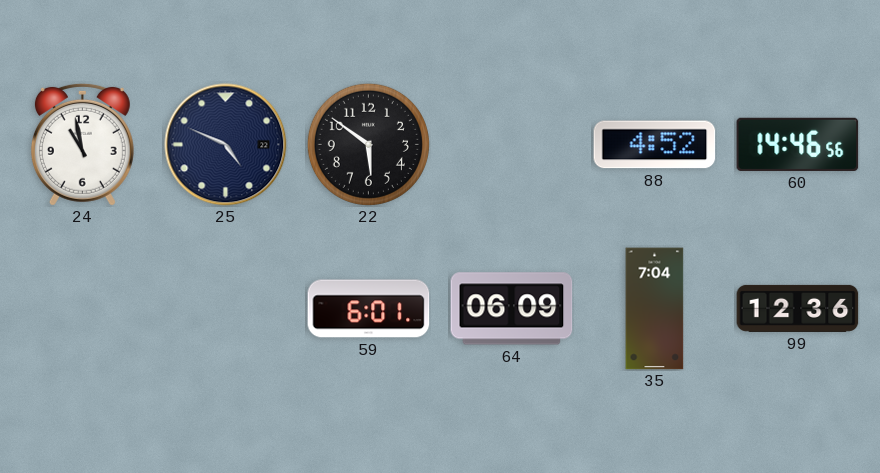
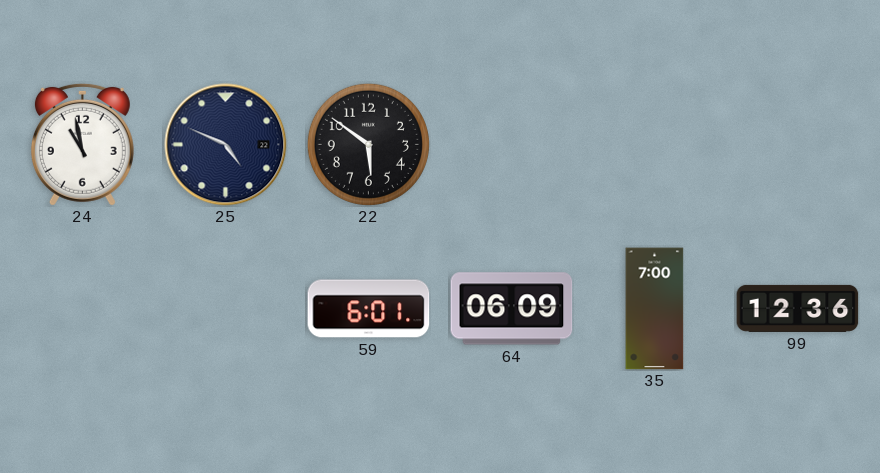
88: 4:52 -> none
60: 14:46 -> none
35: 7:04 -> 7:00
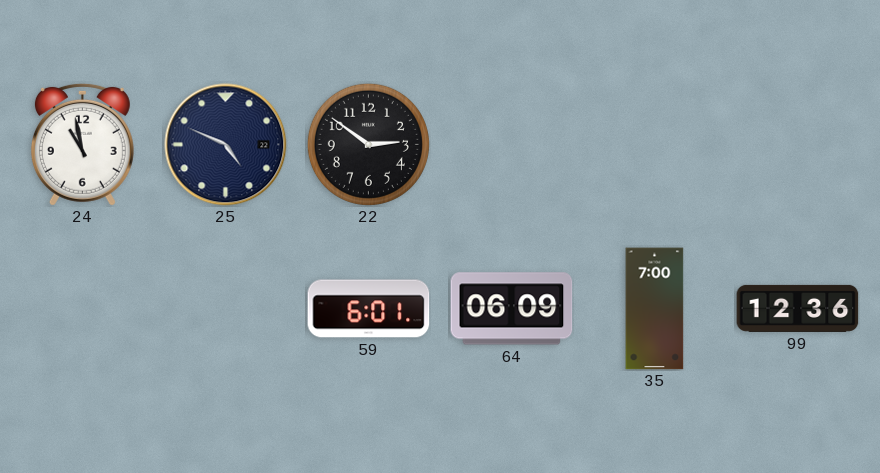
22: 5:51 -> 2:51
